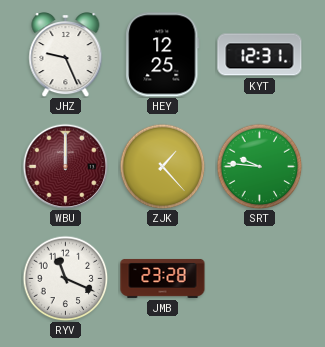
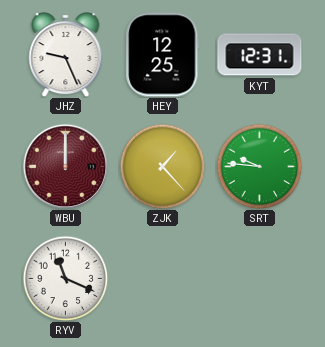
JMB: 23:28 -> none
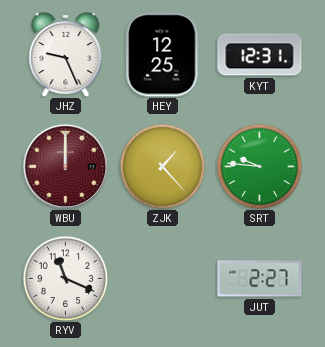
JUT: none -> 2:27
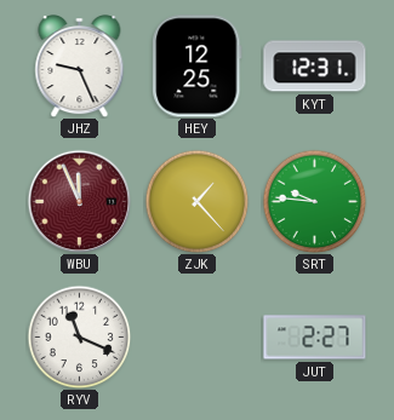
WBU: 12:00 -> 11:56
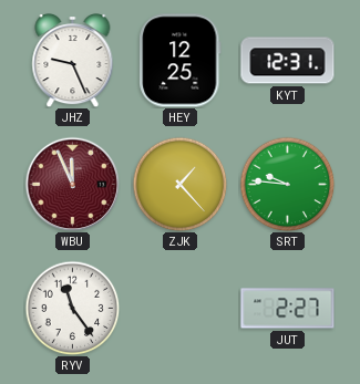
RYV: 11:19 -> 11:24
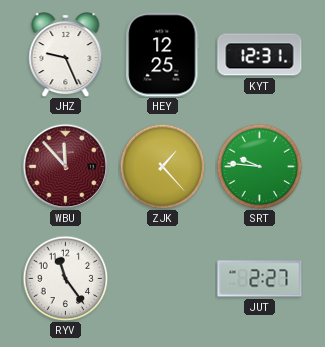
WBU: 11:56 -> 11:53
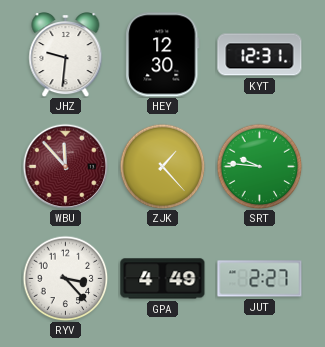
JHZ: 9:26 -> 9:31
HEY: 12:25 -> 12:30
RYV: 11:24 -> 3:23
GPA: none -> 4:49
